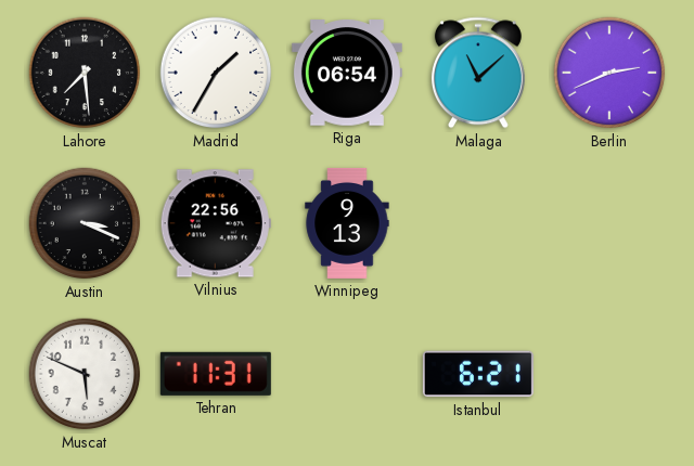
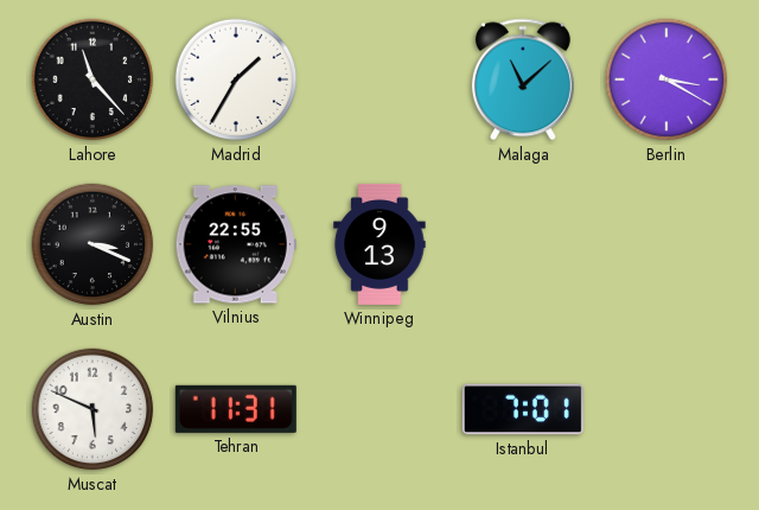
Lahore: 7:29 -> 11:23
Riga: 06:54 -> none
Berlin: 2:41 -> 3:20
Vilnius: 22:56 -> 22:55
Istanbul: 6:21 -> 7:01
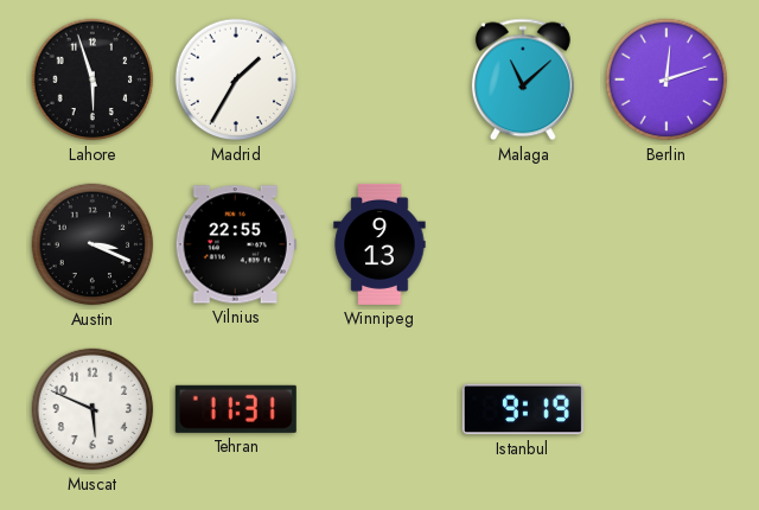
Lahore: 11:23 -> 5:57
Berlin: 3:20 -> 12:12
Istanbul: 7:01 -> 9:19
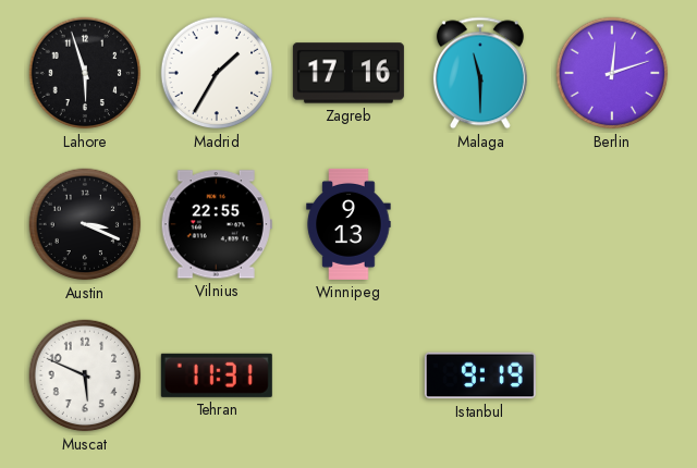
Zagreb: none -> 17:16
Malaga: 11:08 -> 11:30
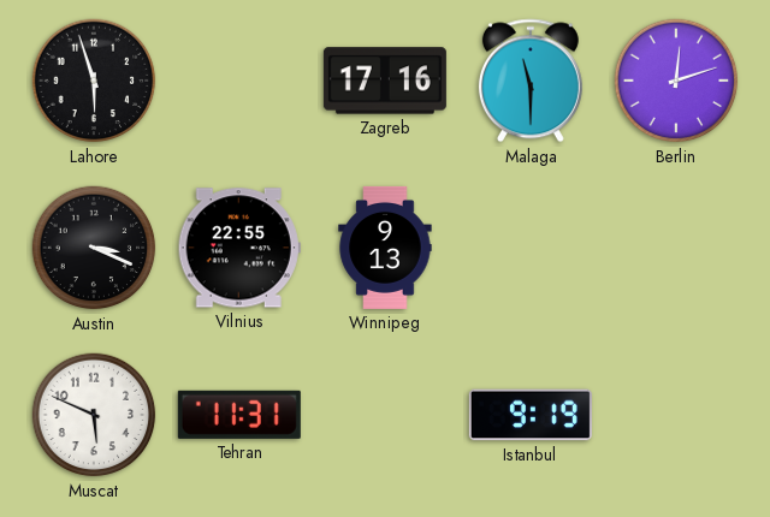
Madrid: 1:35 -> none
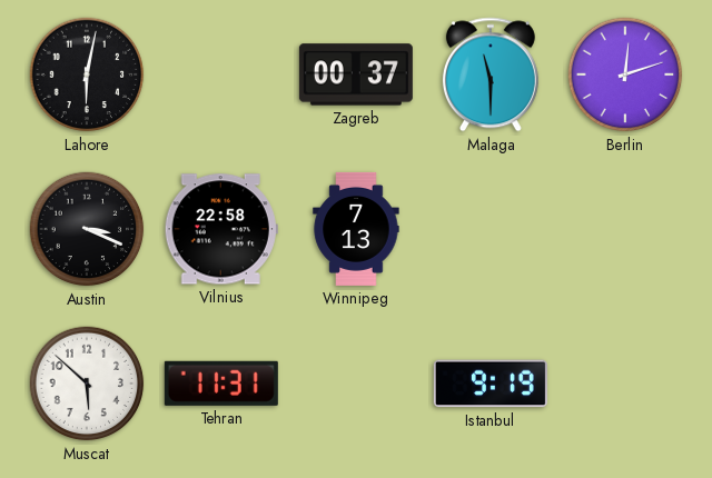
Lahore: 5:57 -> 6:02
Zagreb: 17:16 -> 00:37
Vilnius: 22:55 -> 22:58
Winnipeg: 9:13 -> 7:13
Muscat: 5:49 -> 5:52
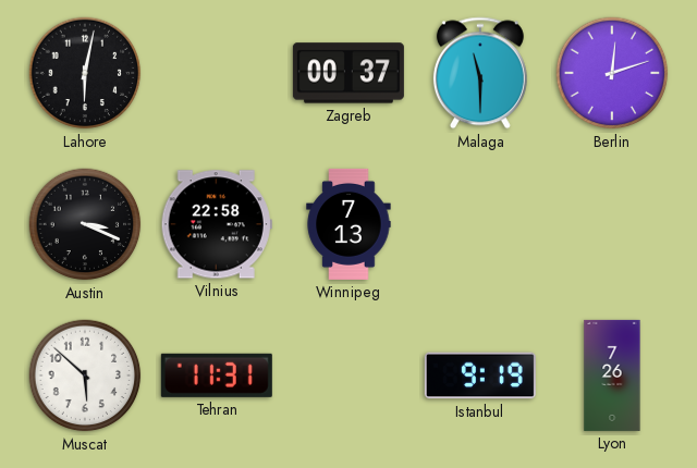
Lyon: none -> 7:26
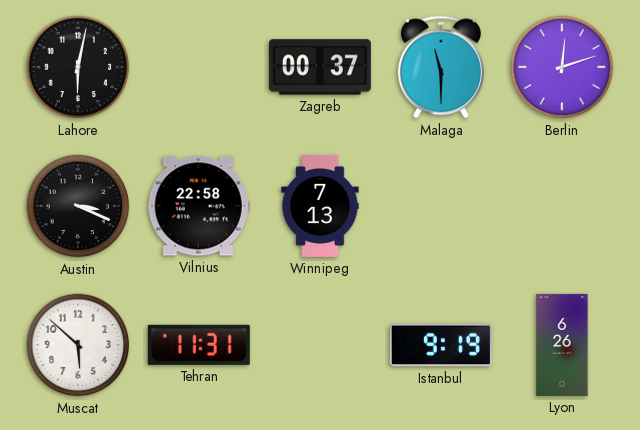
Lyon: 7:26 -> 6:26
